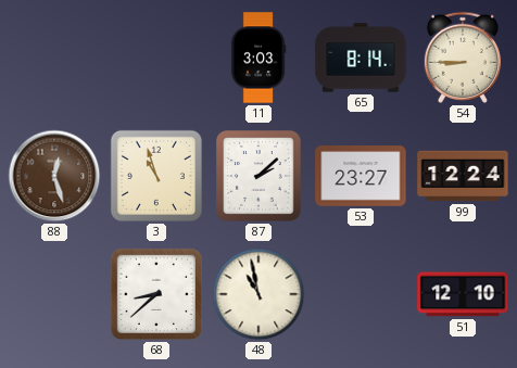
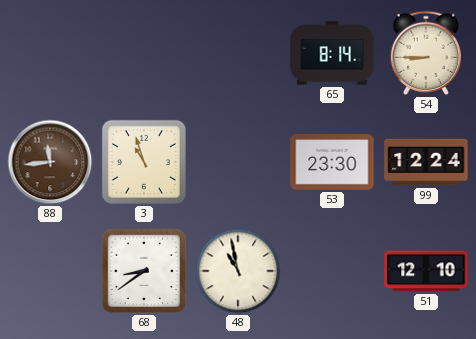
11: 3:03 -> none
88: 12:27 -> 11:44
87: 2:08 -> none
53: 23:27 -> 23:30
68: 8:38 -> 8:39
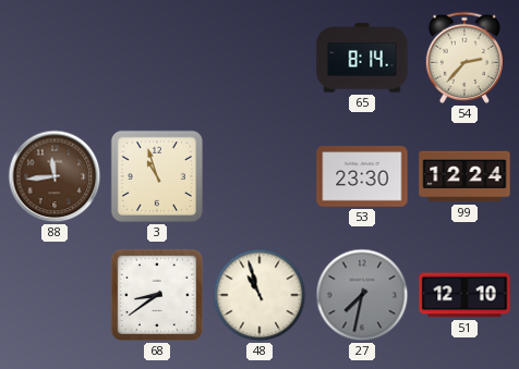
54: 8:45 -> 2:37
48: 10:58 -> 10:57
27: none -> 7:32
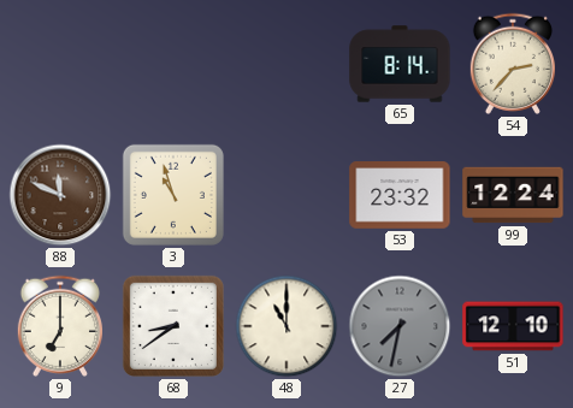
88: 11:44 -> 11:49
53: 23:30 -> 23:32
9: none -> 7:00
48: 10:57 -> 11:00
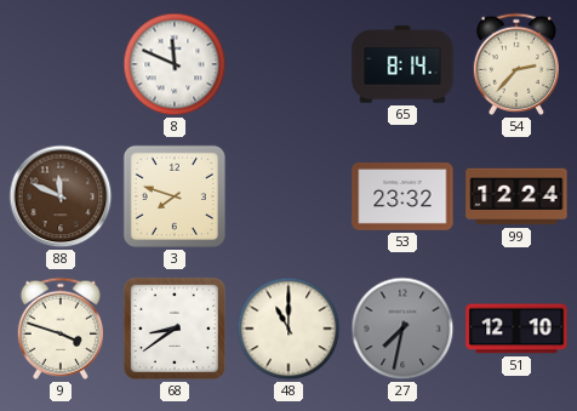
8: none -> 11:49
3: 10:57 -> 7:48
9: 7:00 -> 3:48
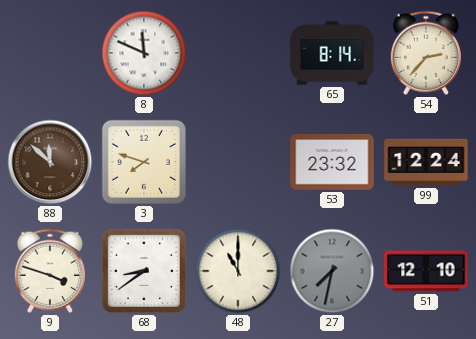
88: 11:49 -> 11:52
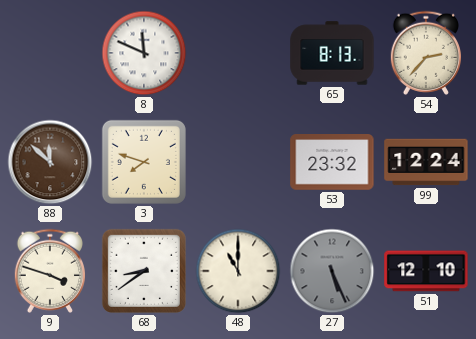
65: 8:14 -> 8:13
27: 7:32 -> 5:26
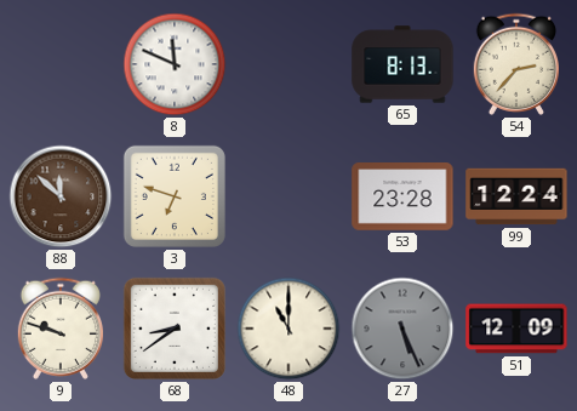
3: 7:48 -> 6:48
53: 23:32 -> 23:28
9: 3:48 -> 9:48
51: 12:10 -> 12:09
